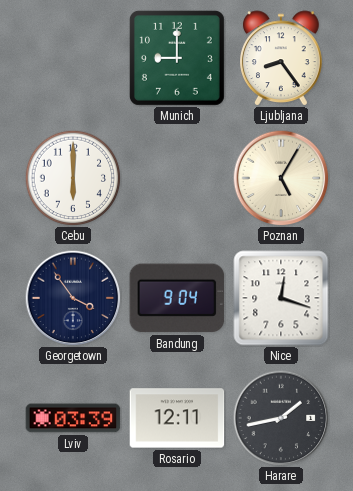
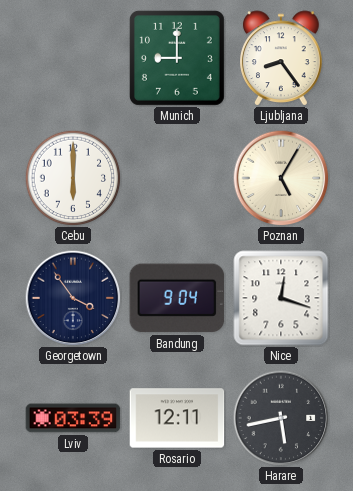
Harare: 1:43 -> 5:43
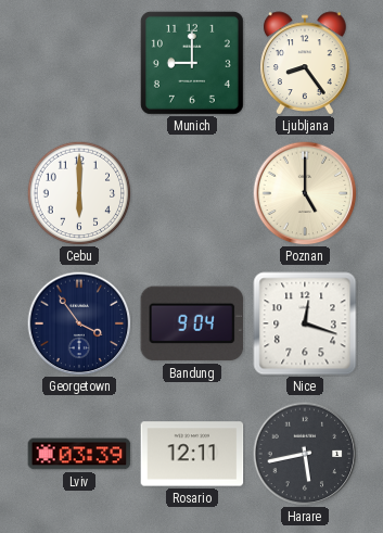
Poznan: 5:05 -> 5:00
